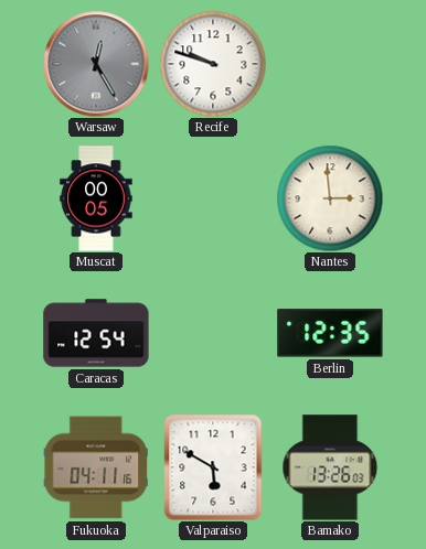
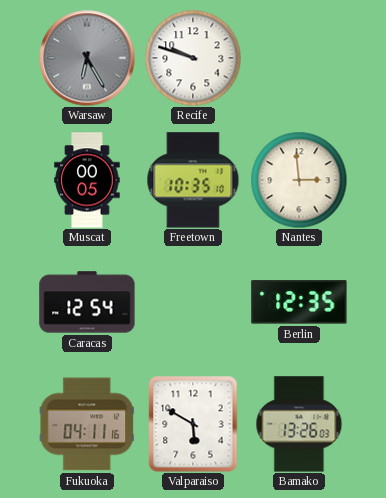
Warsaw: 12:25 -> 6:25
Freetown: none -> 10:35
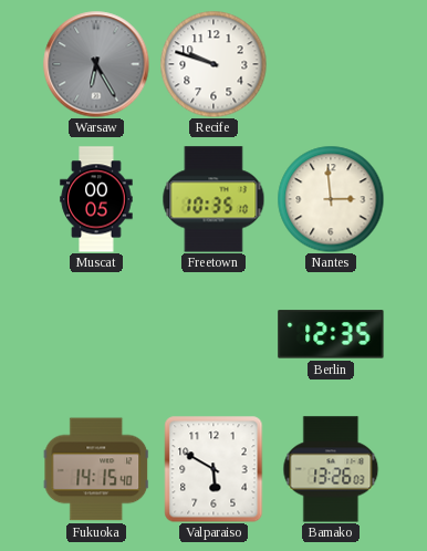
Caracas: 12:54 -> none
Fukuoka: 04:11 -> 14:15
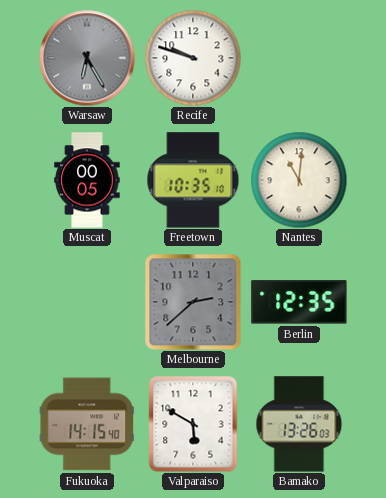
Nantes: 2:59 -> 11:01
Melbourne: none -> 2:38
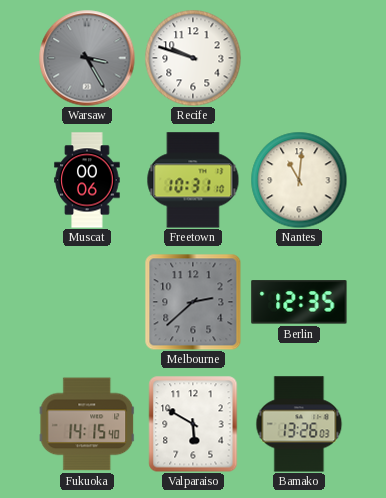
Warsaw: 6:25 -> 3:25
Muscat: 00:05 -> 00:06
Freetown: 10:35 -> 10:31
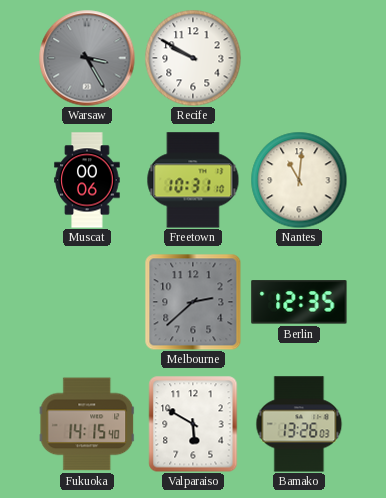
Recife: 9:48 -> 9:50
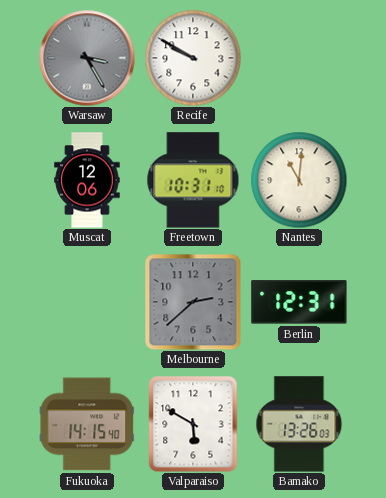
Muscat: 00:06 -> 12:06
Berlin: 12:35 -> 12:31
